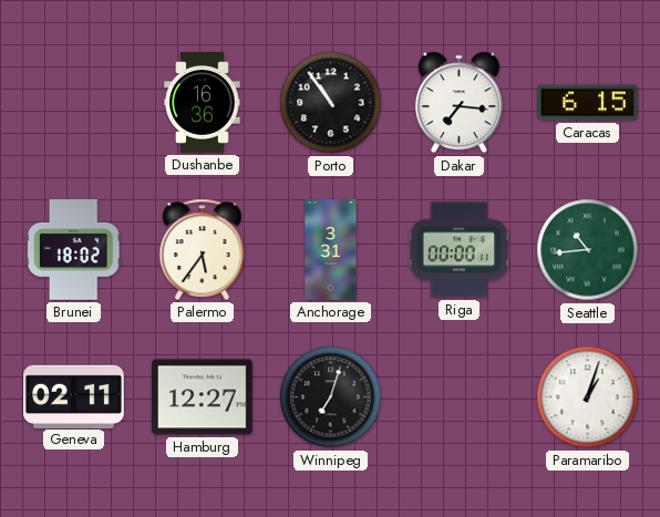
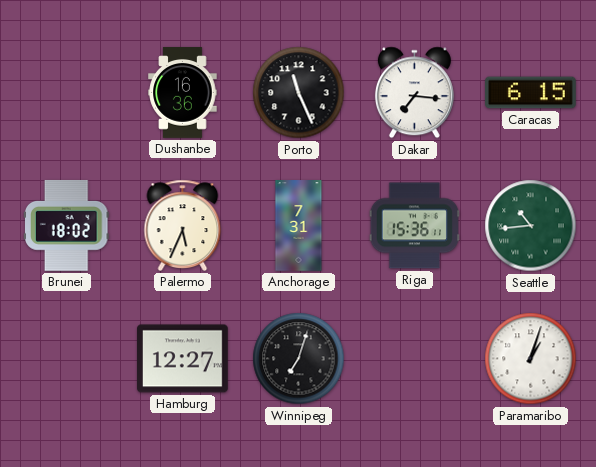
Porto: 10:54 -> 11:26
Palermo: 5:36 -> 5:34
Anchorage: 3:31 -> 7:31
Riga: 00:00 -> 15:36
Geneva: 02:11 -> none
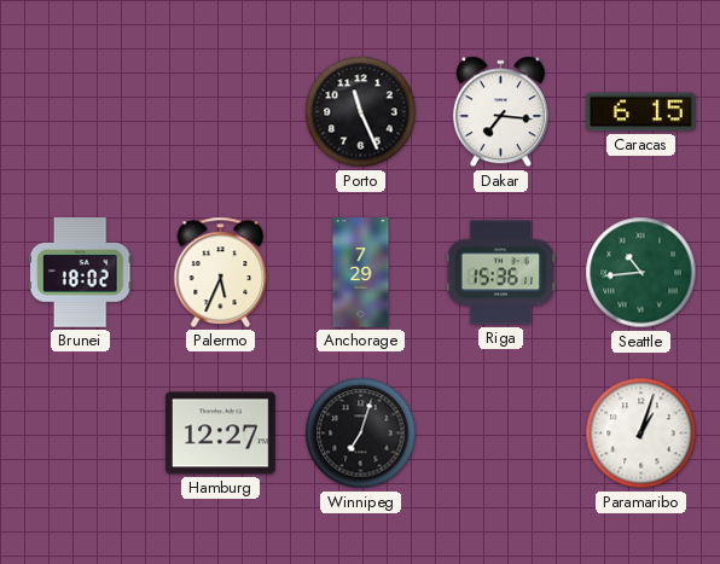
Dushanbe: 16:36 -> none
Anchorage: 7:31 -> 7:29
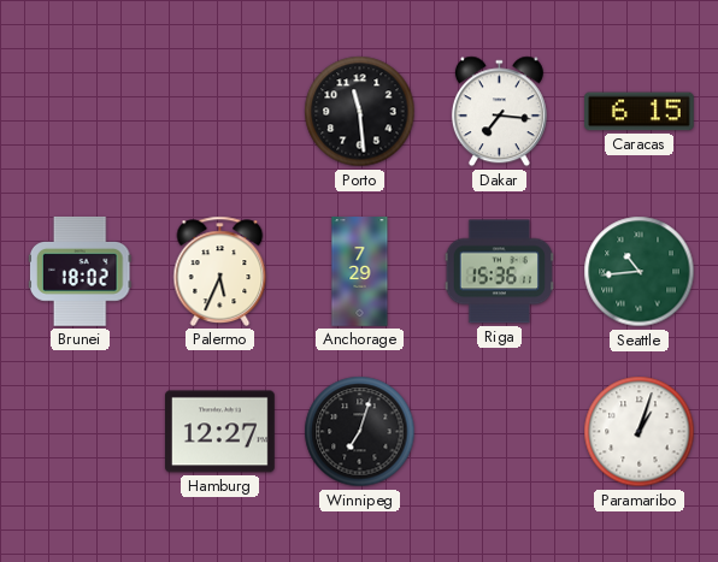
Porto: 11:26 -> 11:29
